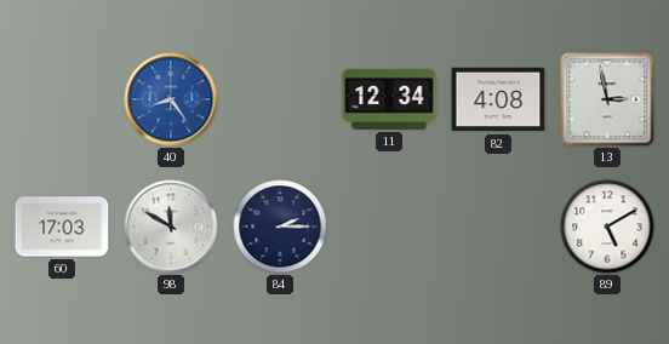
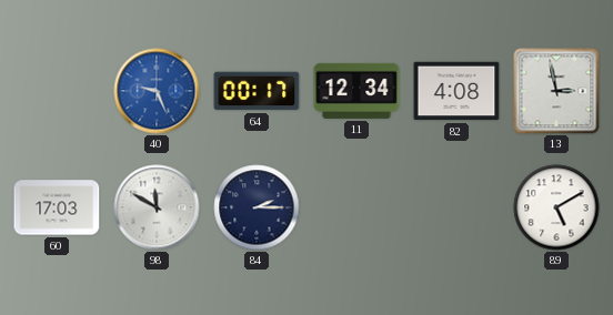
40: 8:24 -> 9:26
64: none -> 00:17
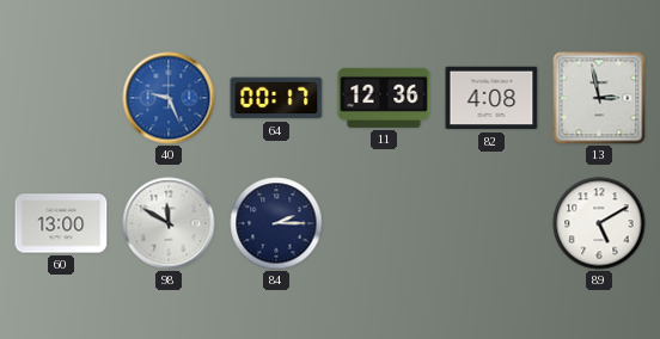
11: 12:34 -> 12:36
60: 17:03 -> 13:00
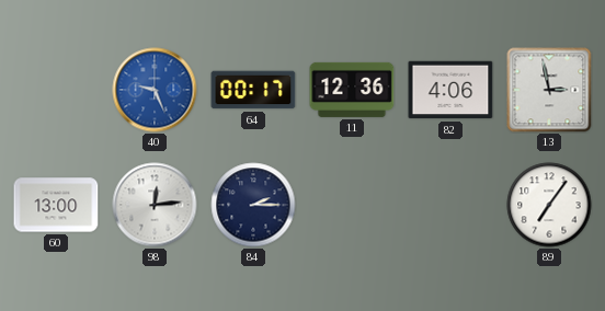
82: 4:08 -> 4:06
98: 11:50 -> 12:14
89: 5:10 -> 7:06
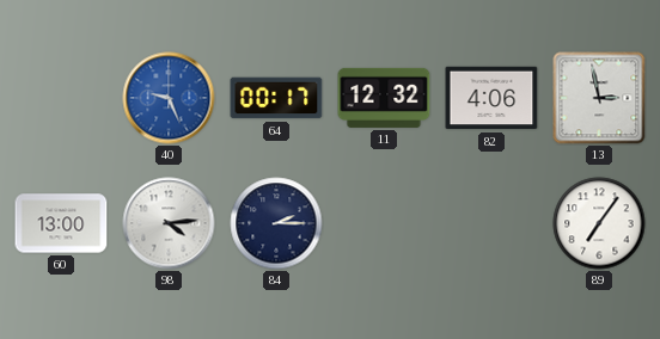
11: 12:36 -> 12:32
98: 12:14 -> 4:14
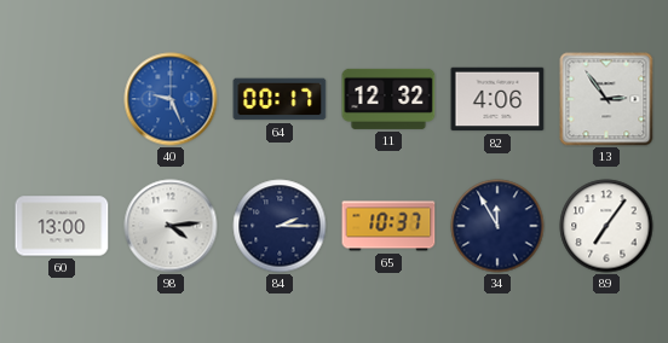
13: 2:58 -> 2:54
65: none -> 10:37
34: none -> 11:55
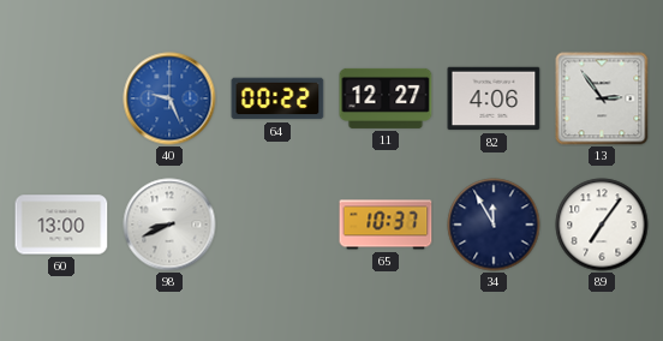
64: 00:17 -> 00:22
11: 12:32 -> 12:27
98: 4:14 -> 8:41
84: 2:15 -> none
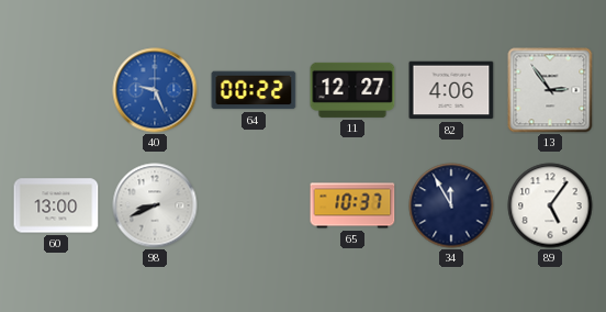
89: 7:06 -> 5:06
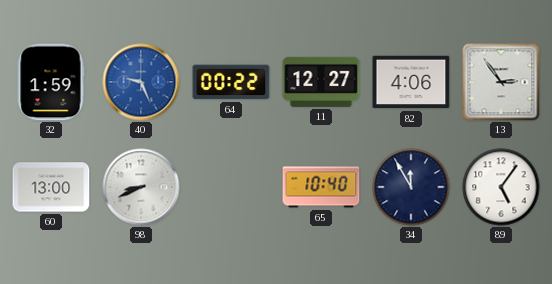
32: none -> 1:59
65: 10:37 -> 10:40
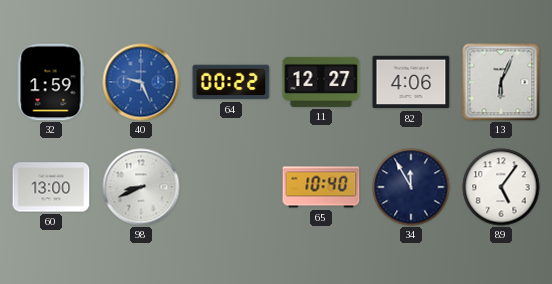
13: 2:54 -> 6:04
